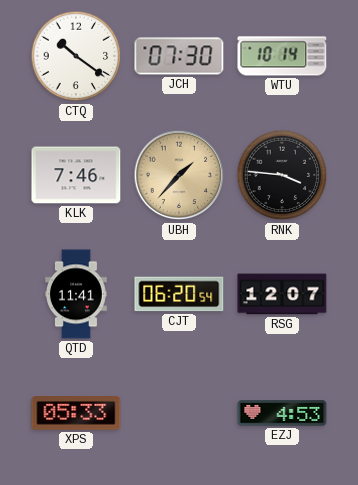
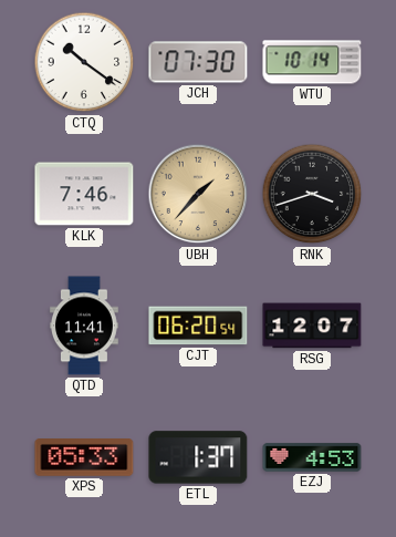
RNK: 3:46 -> 3:42
ETL: none -> 1:37
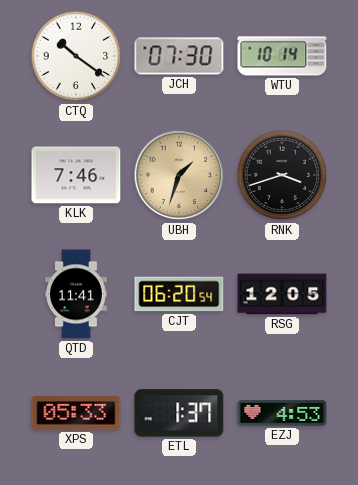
UBH: 1:37 -> 1:33
RSG: 12:07 -> 12:05
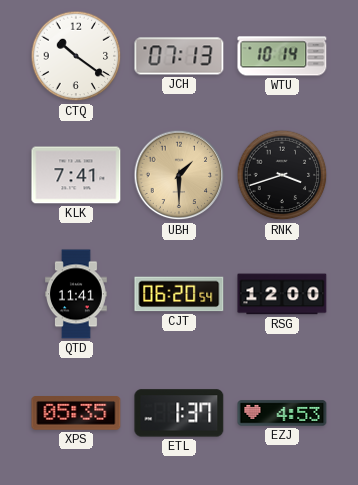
JCH: 07:30 -> 07:13
KLK: 7:46 -> 7:41
UBH: 1:33 -> 1:30
RSG: 12:05 -> 12:00
XPS: 05:33 -> 05:35
